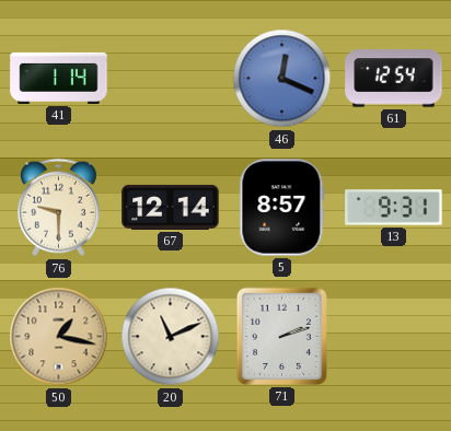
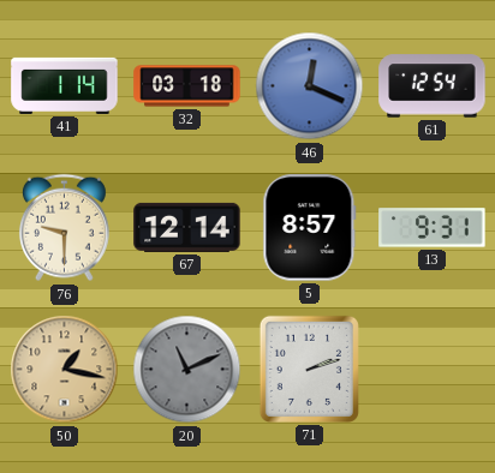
32: none -> 03:18
20 dial: cream -> grey
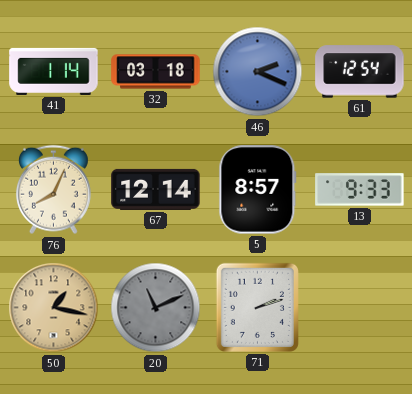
46: 12:19 -> 2:19
76: 9:30 -> 8:04
13: 9:31 -> 9:33
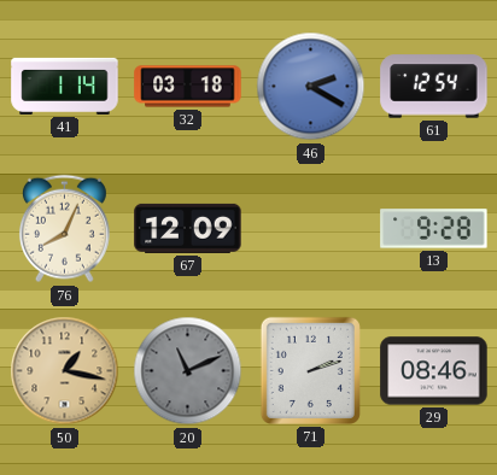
46: 2:19 -> 2:20
67: 12:14 -> 12:09
5: 8:57 -> none
13: 9:33 -> 9:28
29: none -> 08:46
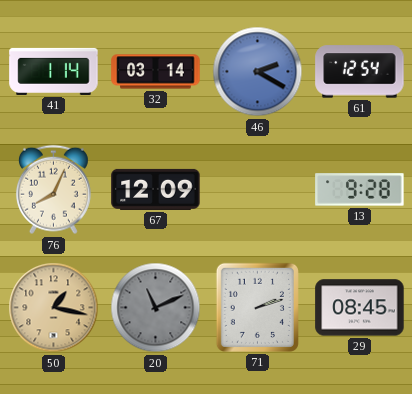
32: 03:18 -> 03:14
29: 08:46 -> 08:45
